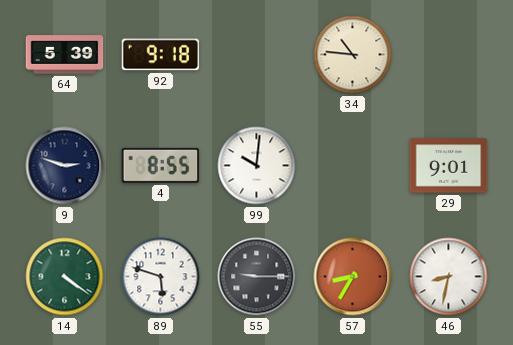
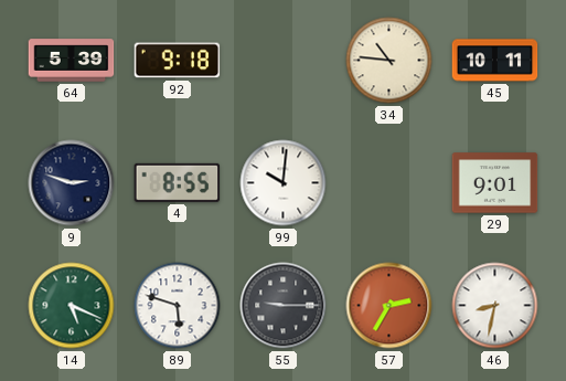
45: none -> 10:11
14: 4:21 -> 5:19
57: 8:35 -> 2:35
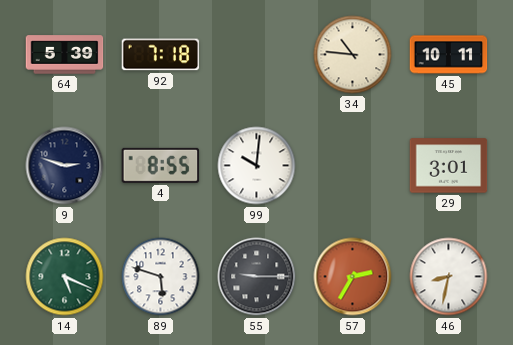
92: 9:18 -> 7:18
29: 9:01 -> 3:01
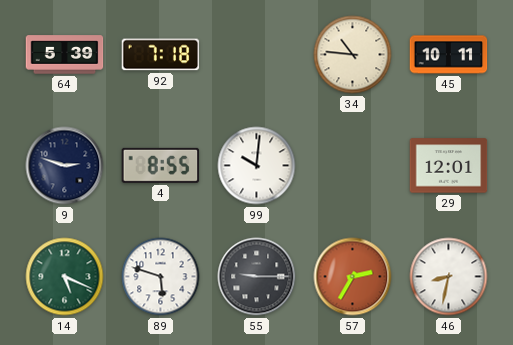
29: 3:01 -> 12:01
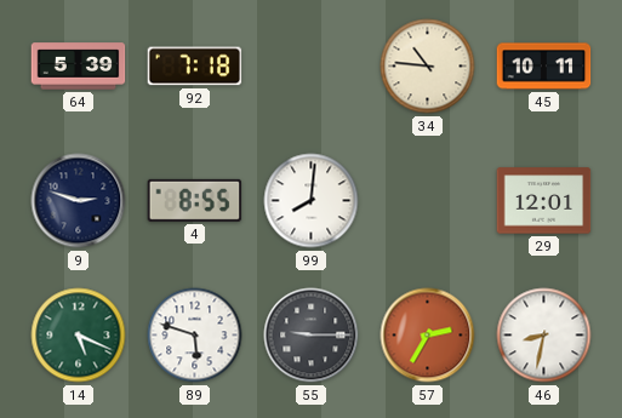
99: 10:01 -> 8:01
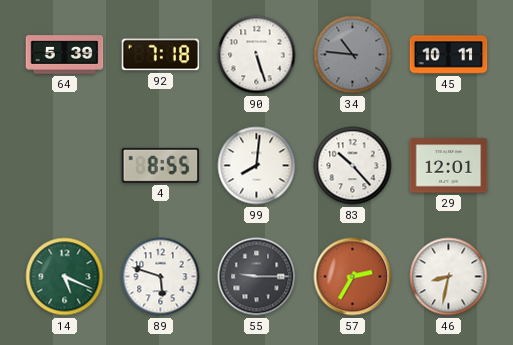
90: none -> 5:27
34 dial: cream -> grey
9: 2:48 -> none
83: none -> 10:23
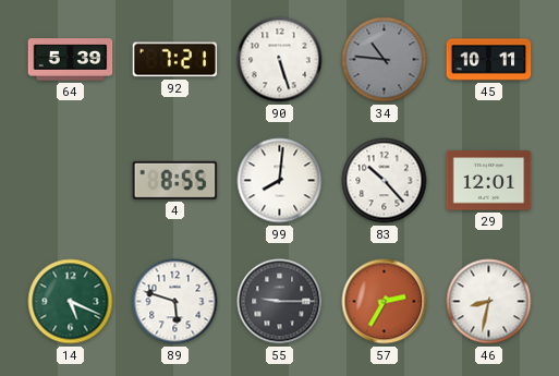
92: 7:18 -> 7:21
